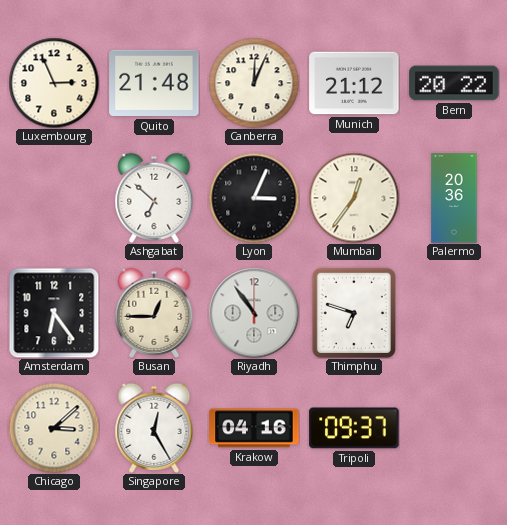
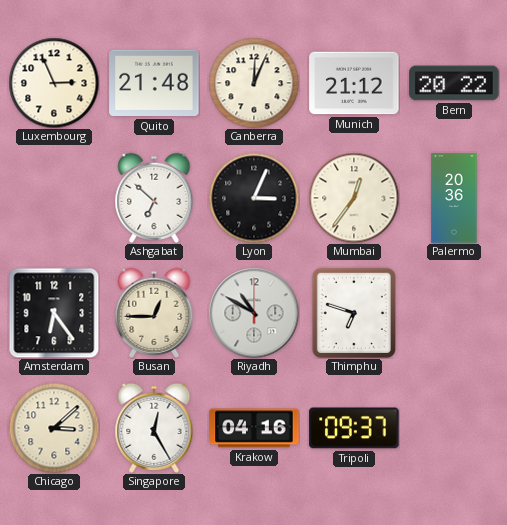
Riyadh: 10:54 -> 10:50
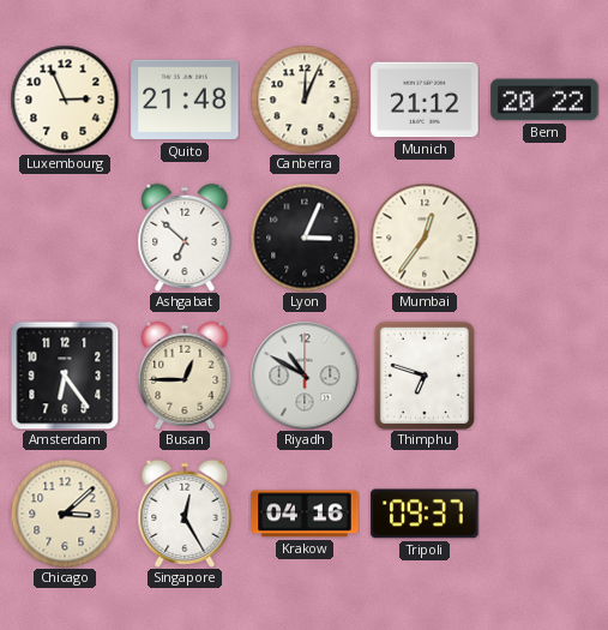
Palermo: 20:36 -> none
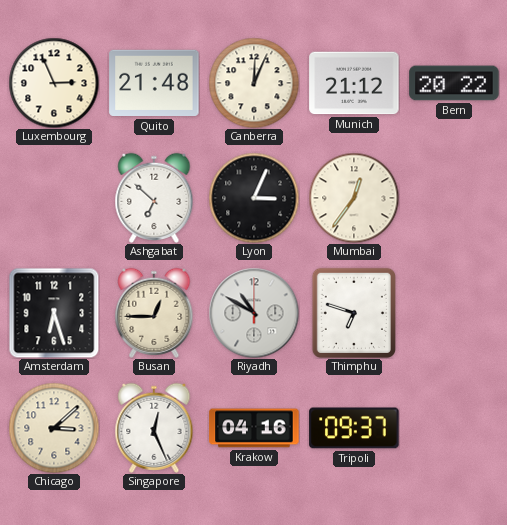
Amsterdam: 6:24 -> 6:27
Singapore: 12:25 -> 12:26
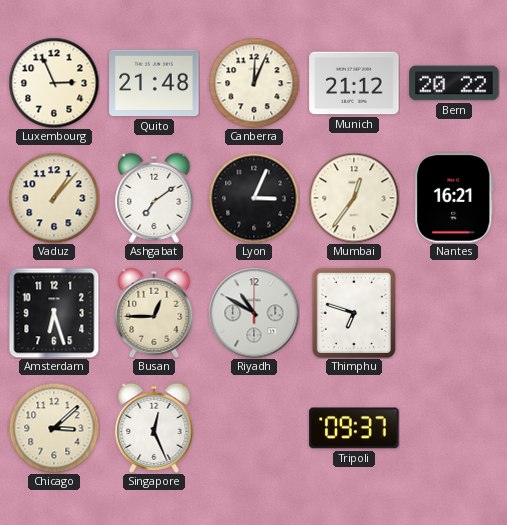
Vaduz: none -> 1:07
Ashgabat: 6:52 -> 7:09
Nantes: none -> 16:21
Krakow: 04:16 -> none
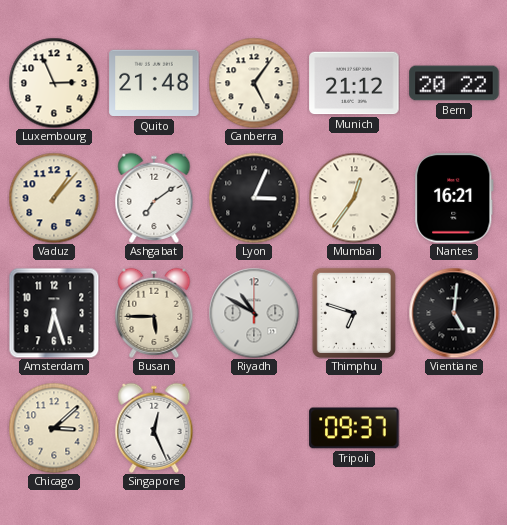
Canberra: 12:04 -> 5:06
Busan: 12:45 -> 5:45
Vientiane: none -> 5:01
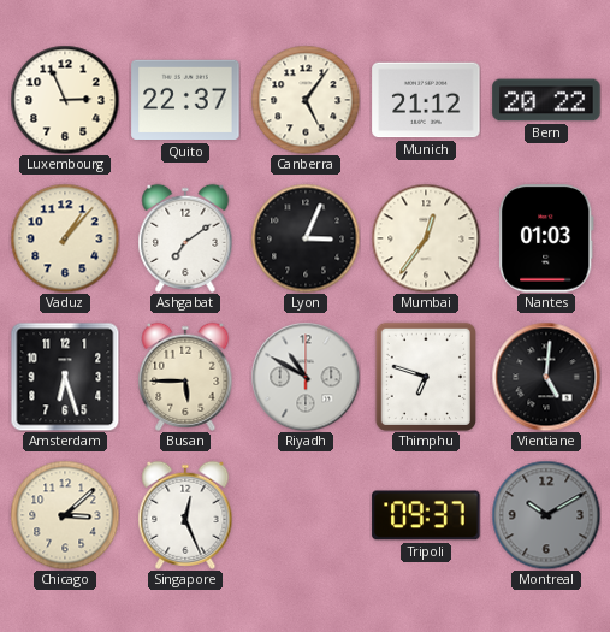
Quito: 21:48 -> 22:37
Nantes: 16:21 -> 01:03
Montreal: none -> 10:10
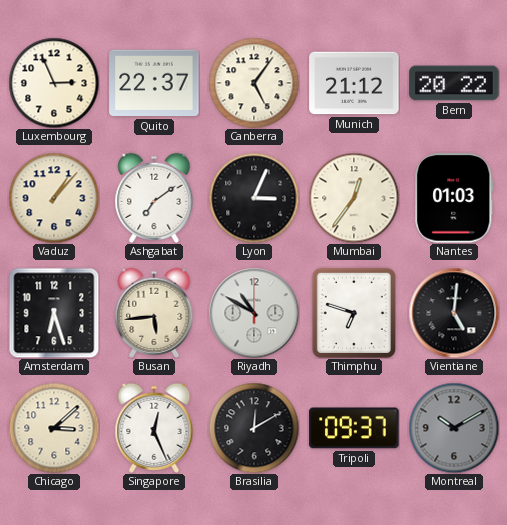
Busan: 5:45 -> 5:44
Brasilia: none -> 12:10
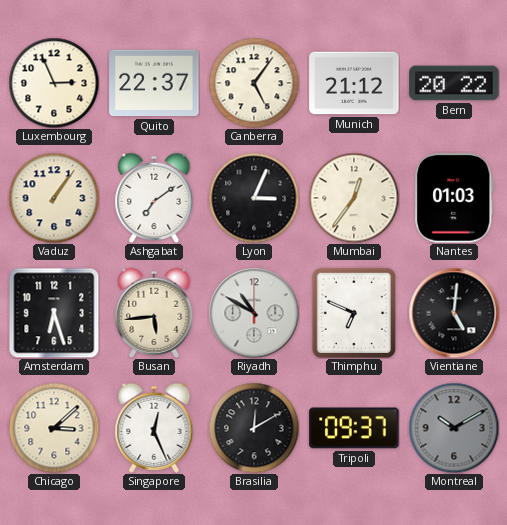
Vaduz: 1:07 -> 1:06
Thimphu: 6:48 -> 6:49
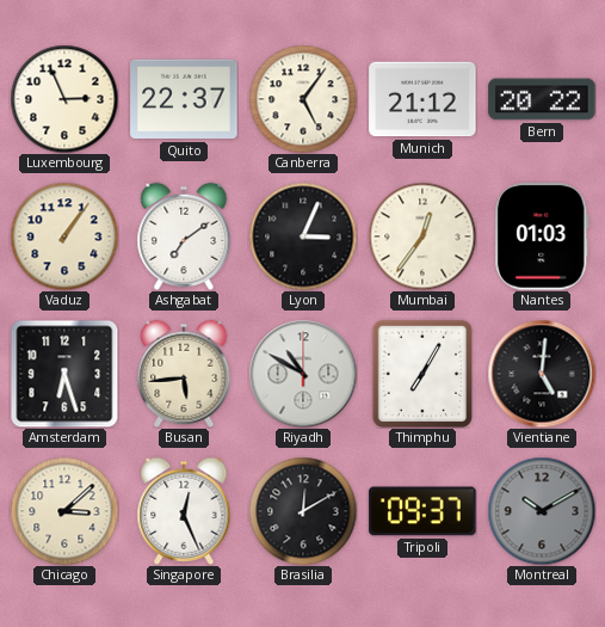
Thimphu: 6:49 -> 7:05
